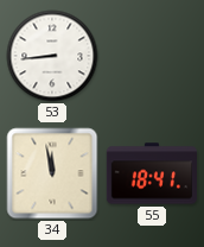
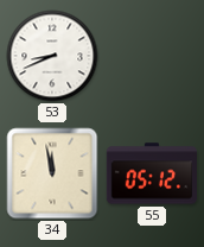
53: 8:44 -> 8:41
55: 18:41 -> 05:12
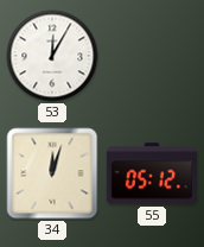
53: 8:41 -> 12:05
34: 11:58 -> 12:03
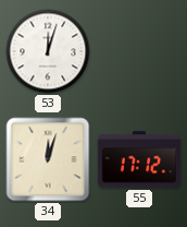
53: 12:05 -> 12:03
55: 05:12 -> 17:12
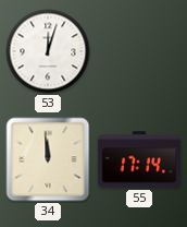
34: 12:03 -> 11:59
55: 17:12 -> 17:14
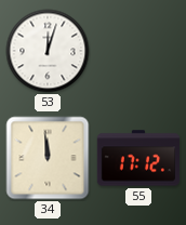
55: 17:14 -> 17:12
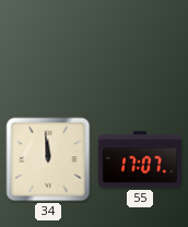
53: 12:03 -> none
55: 17:12 -> 17:07
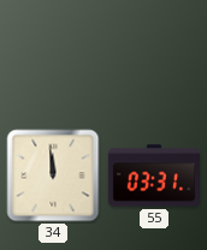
55: 17:07 -> 03:31
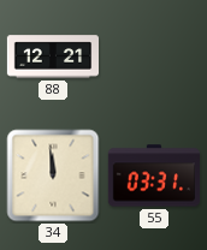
88: none -> 12:21
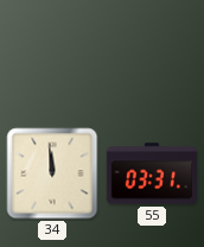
88: 12:21 -> none
